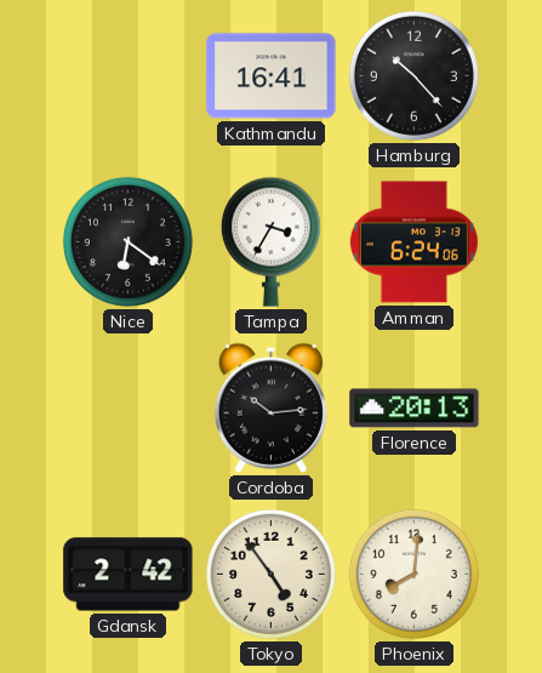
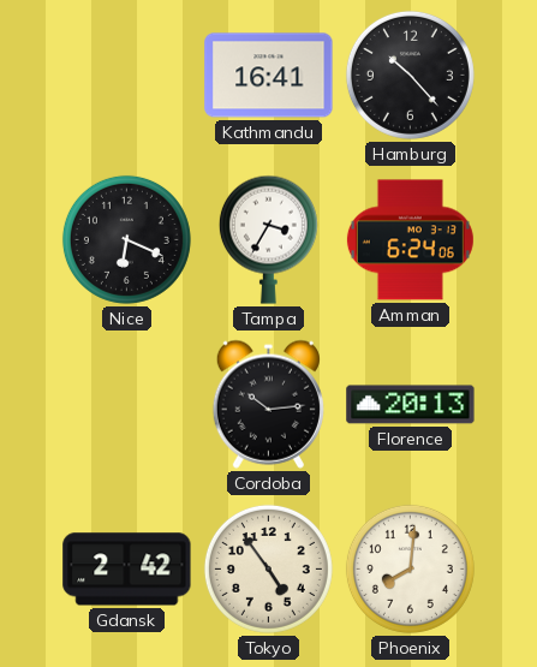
Nice: 6:21 -> 6:19
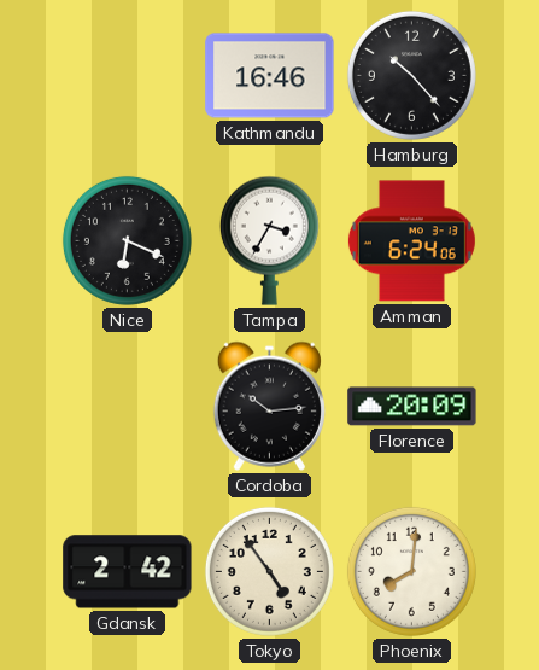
Kathmandu: 16:41 -> 16:46
Florence: 20:13 -> 20:09
